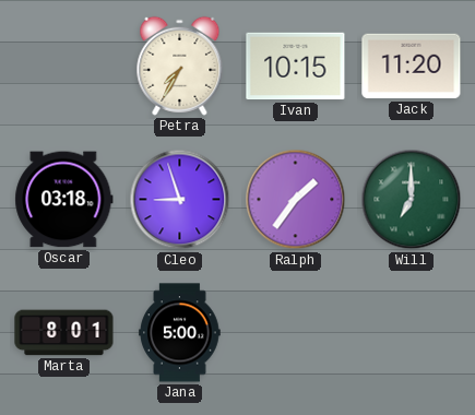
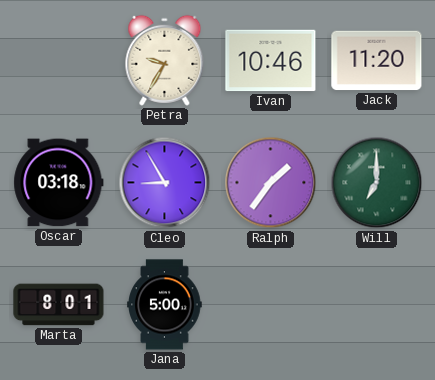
Petra: 7:35 -> 9:35
Ivan: 10:15 -> 10:46
Cleo: 8:57 -> 8:55
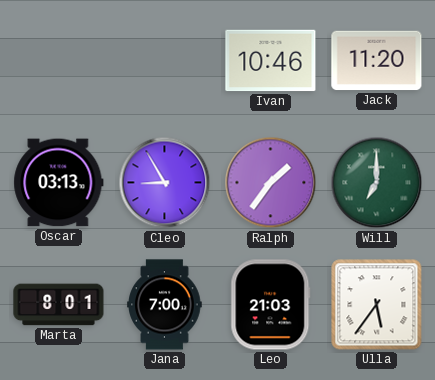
Petra: 9:35 -> none
Oscar: 03:18 -> 03:13
Jana: 5:00 -> 7:00
Leo: none -> 21:03
Ulla: none -> 5:36
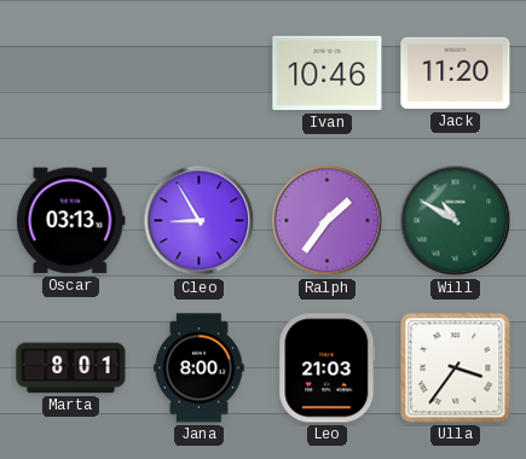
Will: 7:00 -> 10:50
Jana: 7:00 -> 8:00
Ulla: 5:36 -> 3:36
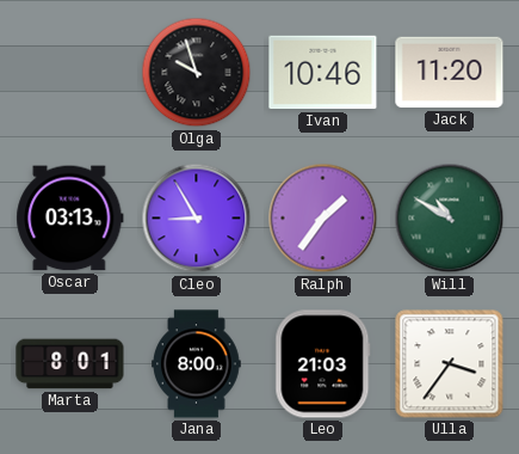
Olga: none -> 9:57
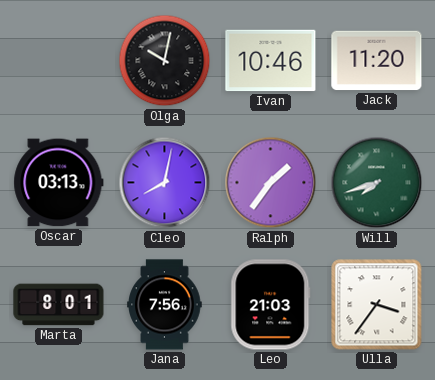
Olga: 9:57 -> 10:02
Cleo: 8:55 -> 8:02
Will: 10:50 -> 7:42
Jana: 8:00 -> 7:56
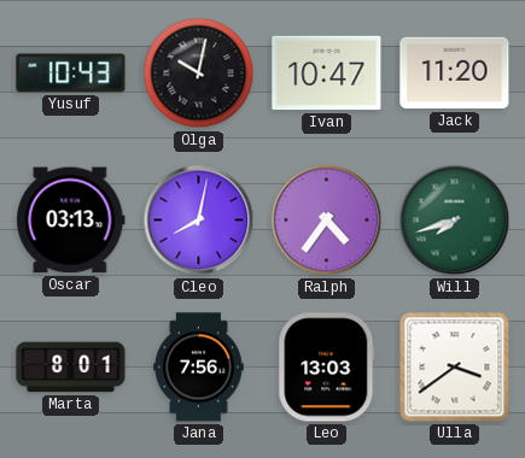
Yusuf: none -> 10:43
Ivan: 10:46 -> 10:47
Ralph: 1:36 -> 4:36
Leo: 21:03 -> 13:03
Ulla: 3:36 -> 3:39
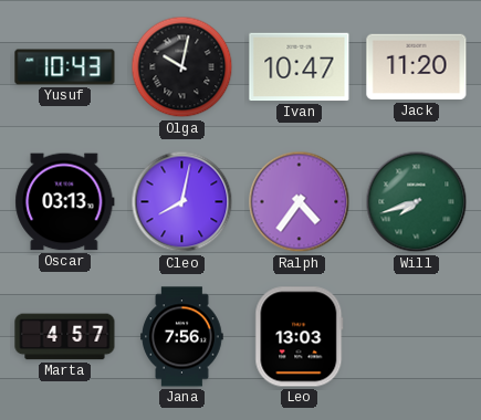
Marta: 8:01 -> 4:57
Ulla: 3:39 -> none
